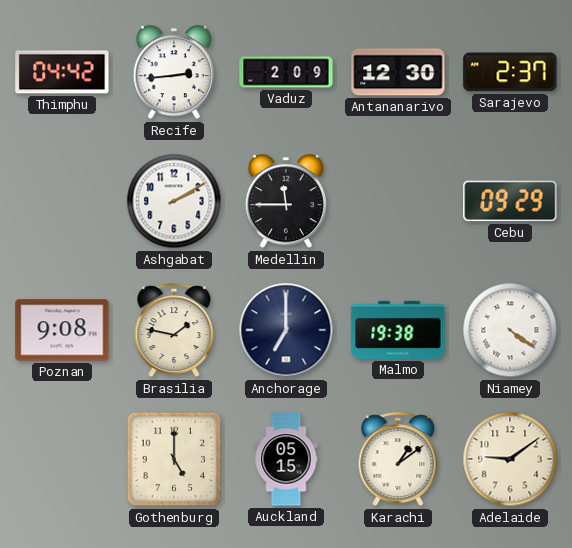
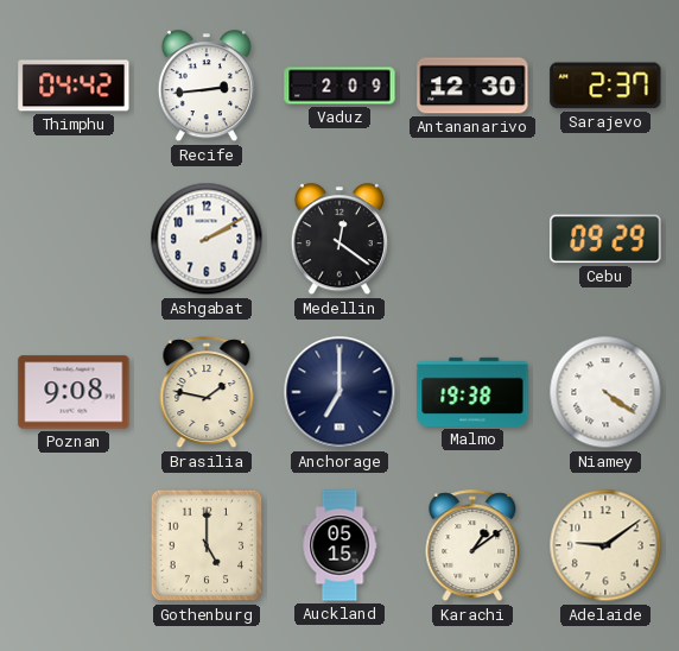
Medellin: 11:45 -> 12:21
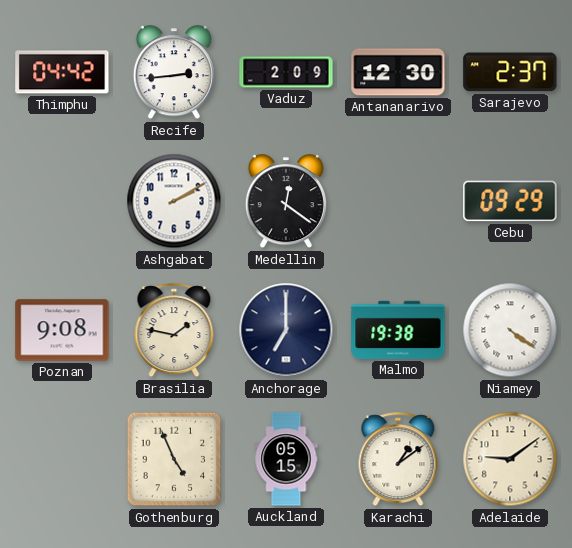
Gothenburg: 5:00 -> 4:56
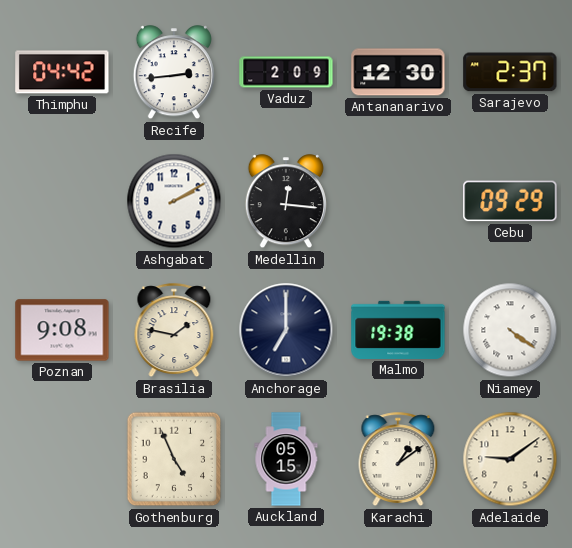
Medellin: 12:21 -> 12:16
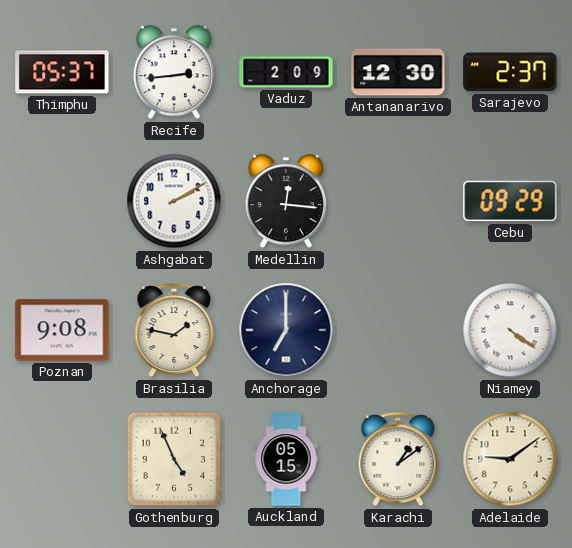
Thimphu: 04:42 -> 05:37
Malmo: 19:38 -> none
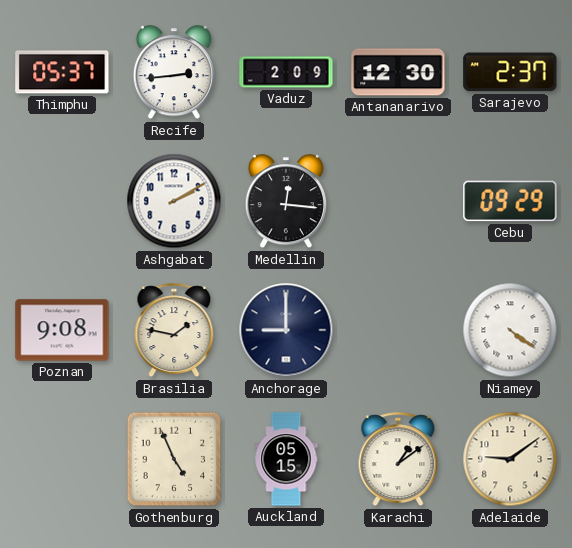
Anchorage: 7:00 -> 9:00
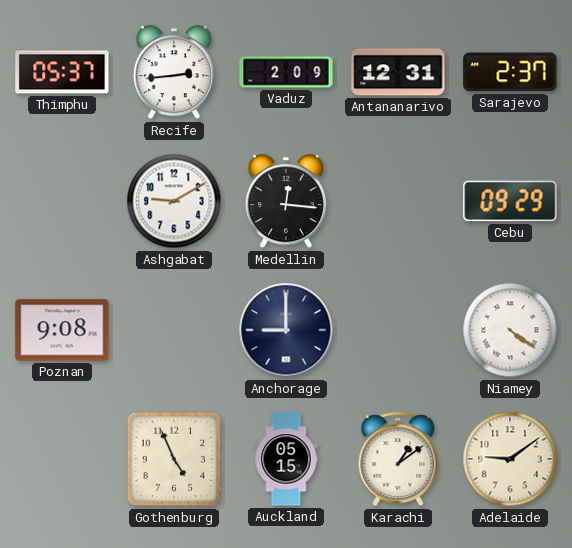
Antananarivo: 12:30 -> 12:31
Ashgabat: 2:10 -> 9:10
Brasilia: 1:47 -> none
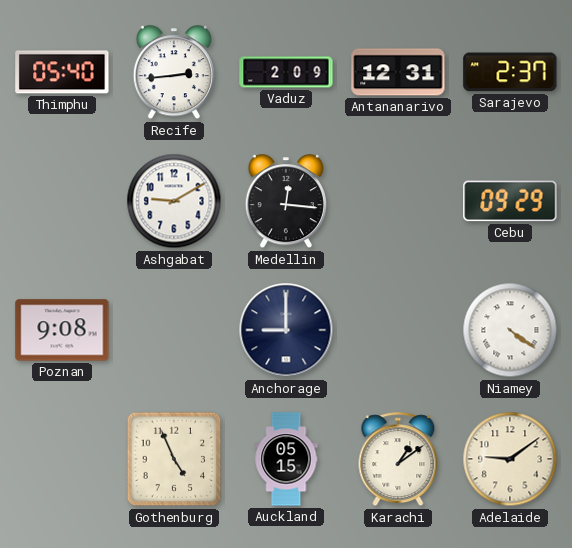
Thimphu: 05:37 -> 05:40
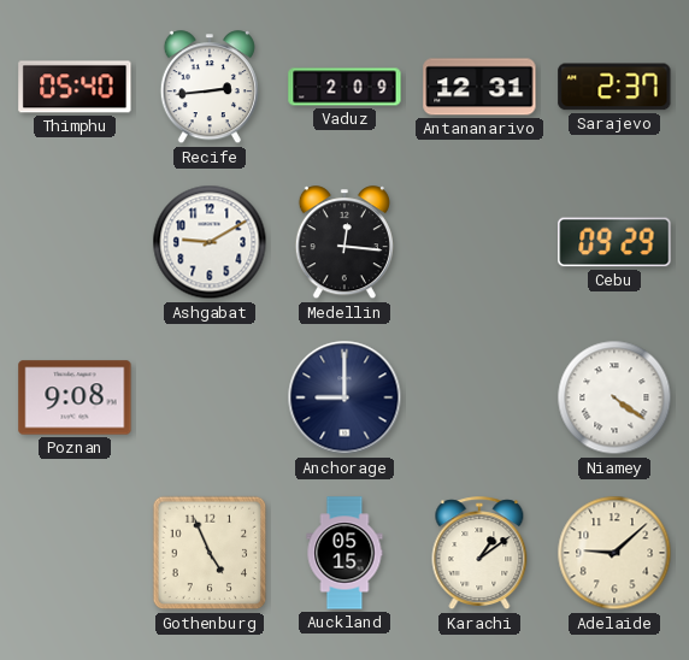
Adelaide: 9:09 -> 9:08
